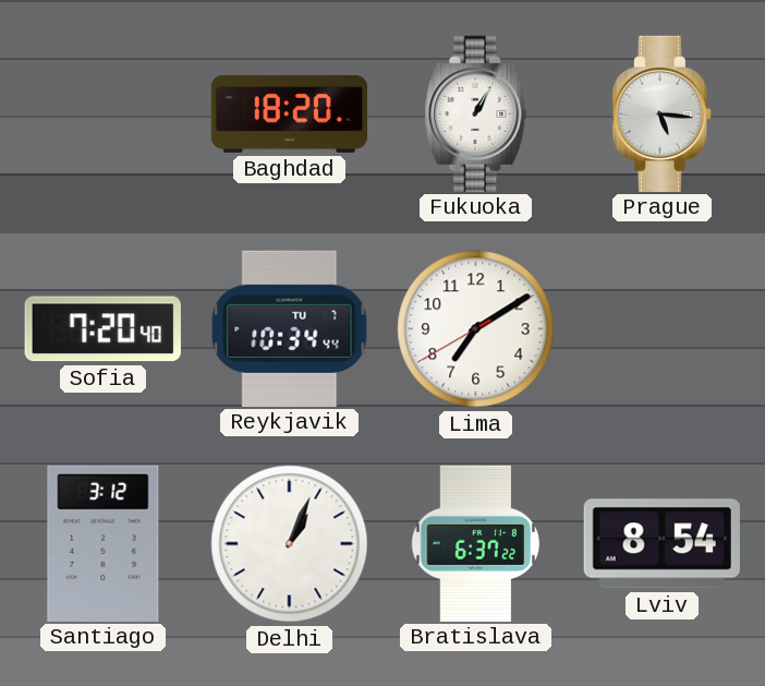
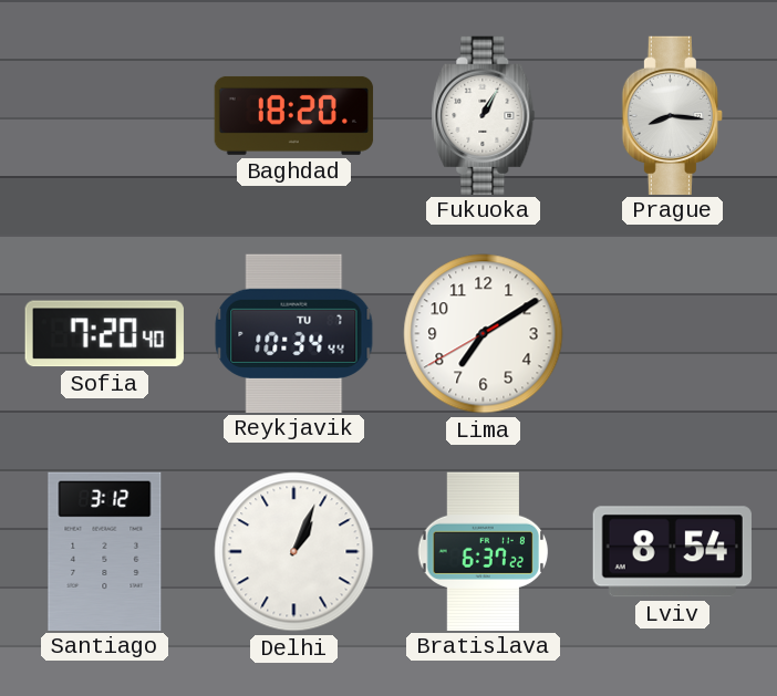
Prague: 5:16 -> 8:16
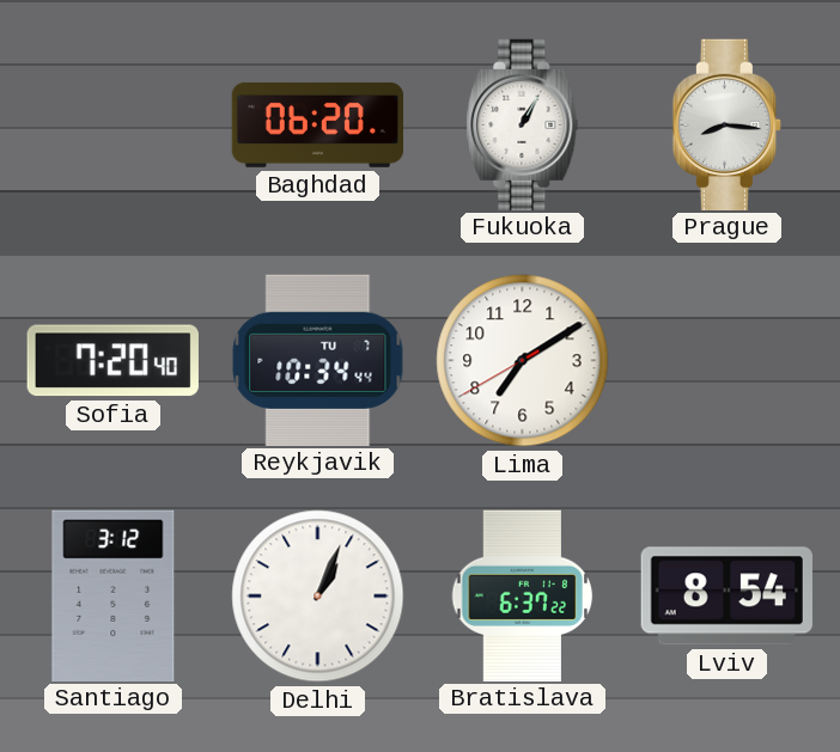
Baghdad: 18:20 -> 06:20
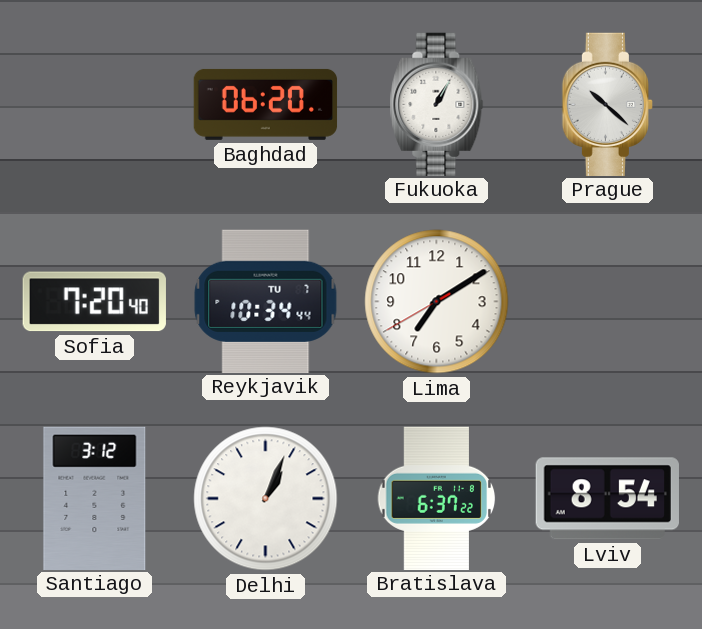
Prague: 8:16 -> 10:22
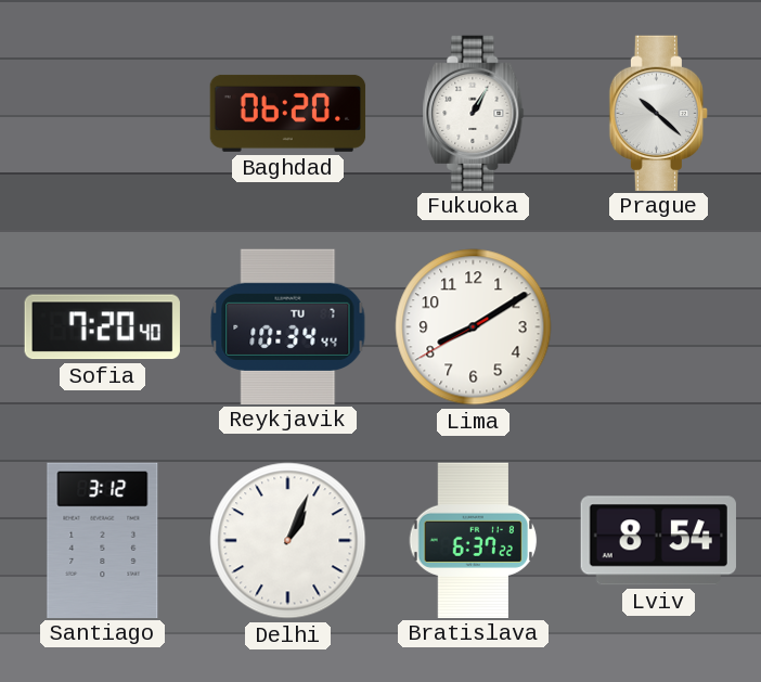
Lima: 7:09 -> 8:09
